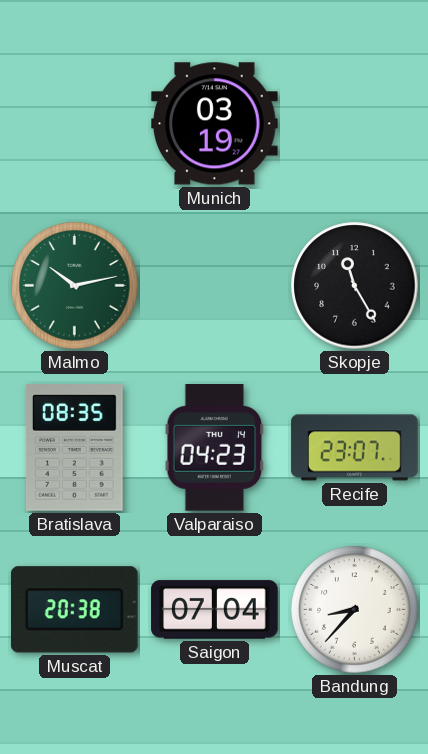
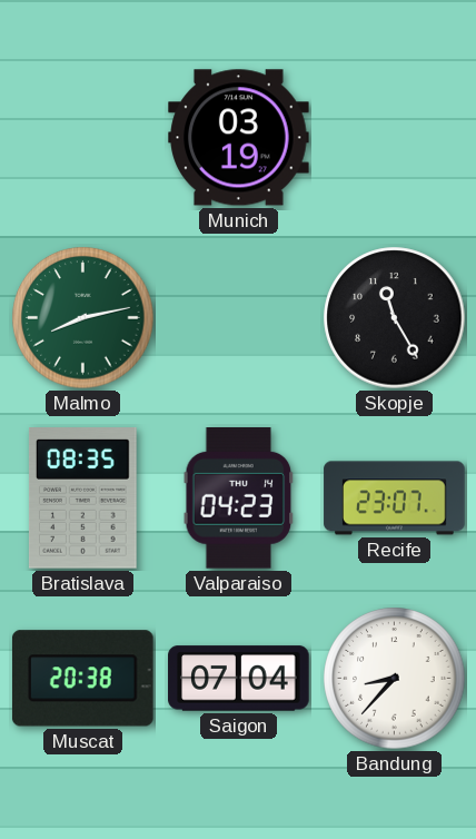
Malmo: 10:13 -> 8:13
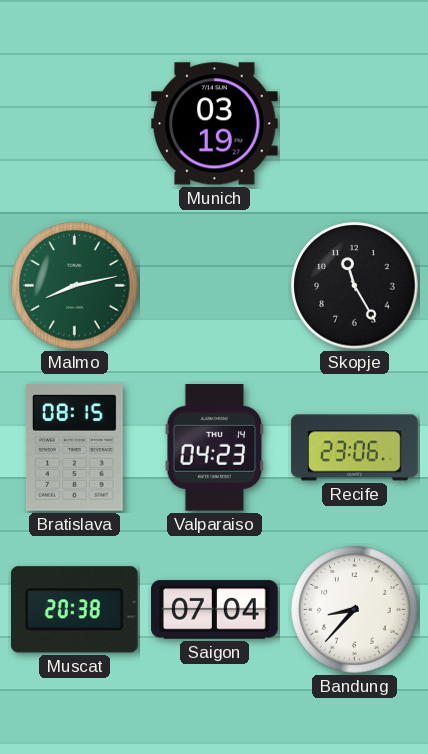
Bratislava: 08:35 -> 08:15
Recife: 23:07 -> 23:06
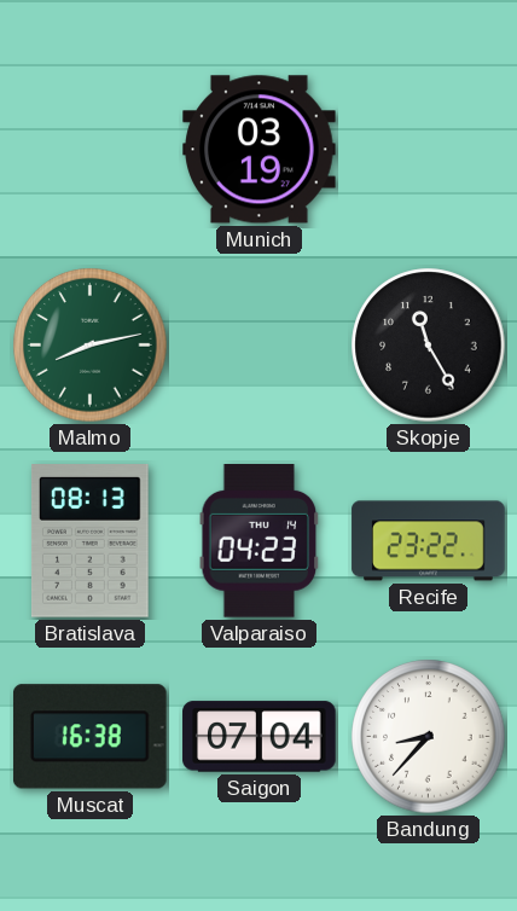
Bratislava: 08:15 -> 08:13
Recife: 23:06 -> 23:22
Muscat: 20:38 -> 16:38
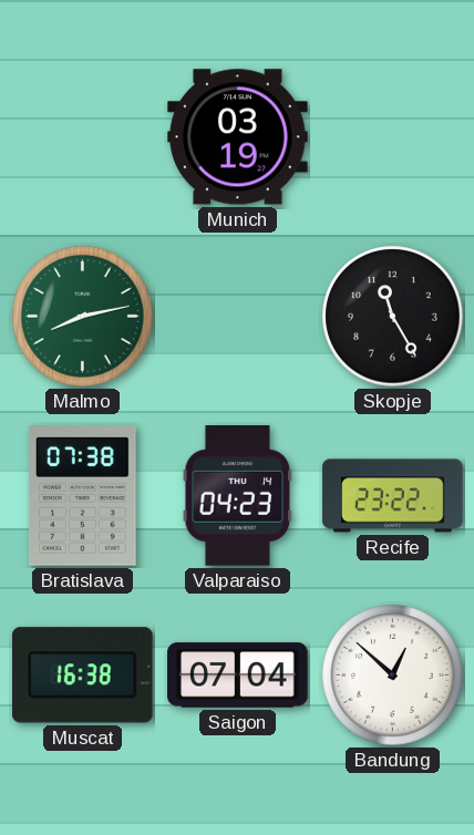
Bratislava: 08:13 -> 07:38
Bandung: 8:37 -> 12:52
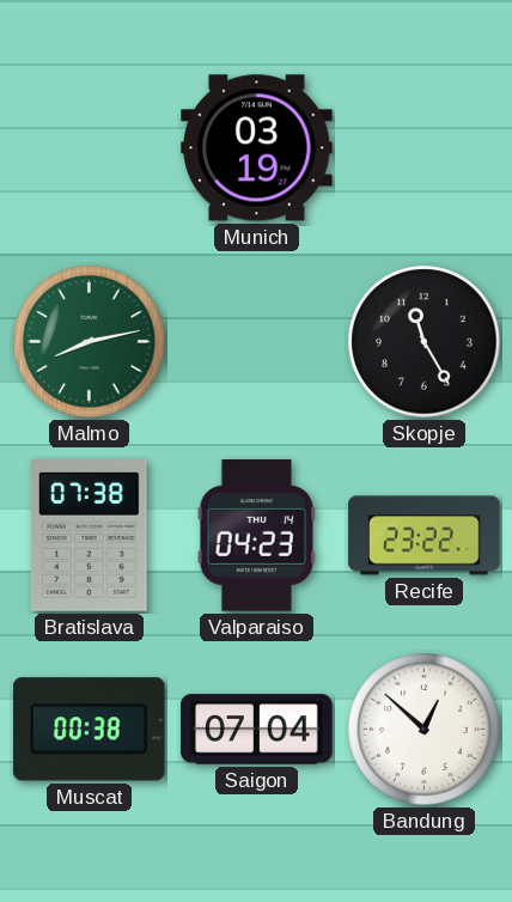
Muscat: 16:38 -> 00:38
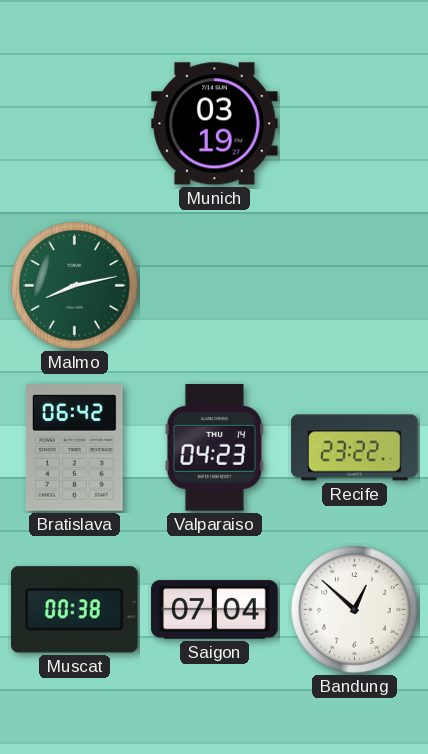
Skopje: 11:25 -> none
Bratislava: 07:38 -> 06:42
